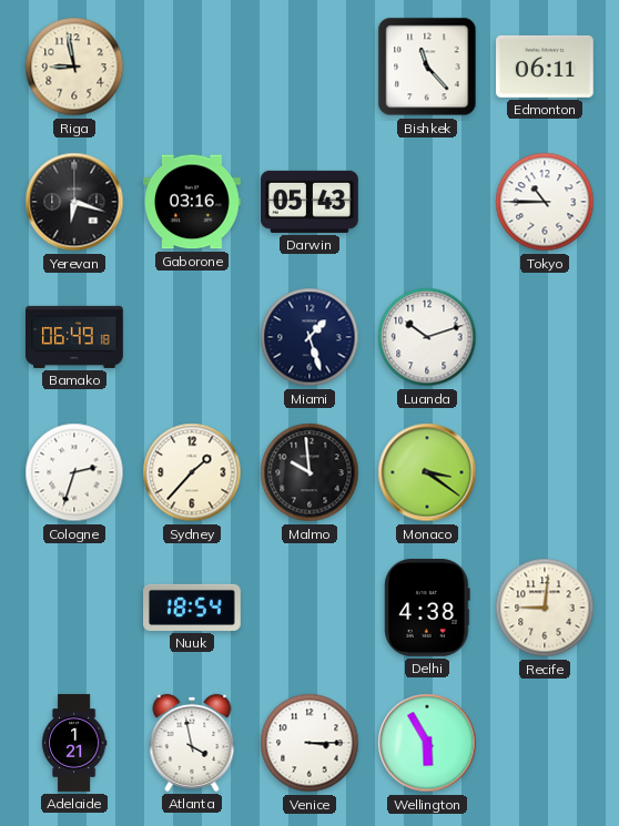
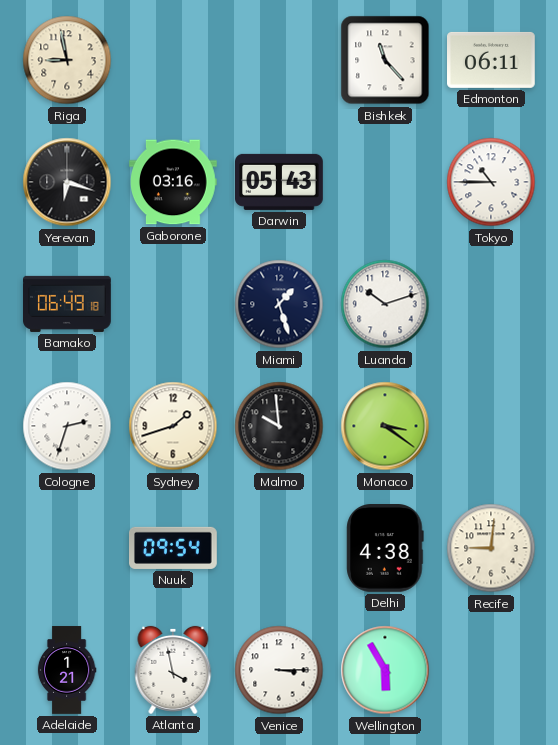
Sydney: 1:37 -> 1:42
Nuuk: 18:54 -> 09:54
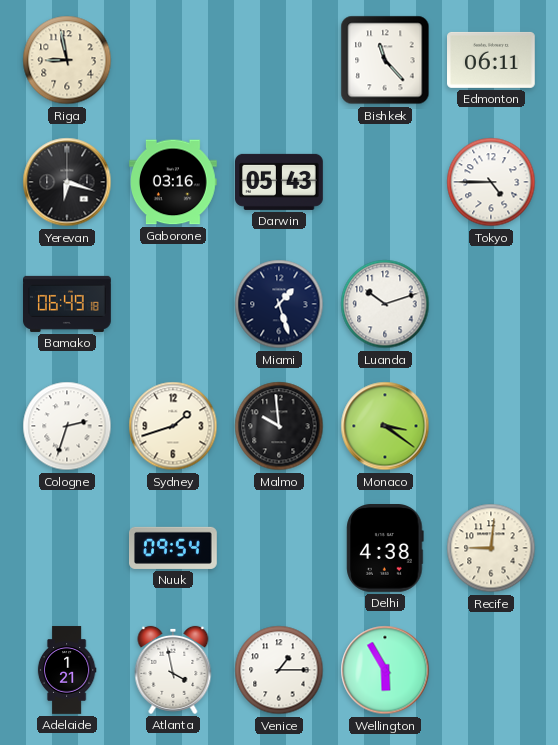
Tokyo: 10:45 -> 4:45
Venice: 3:15 -> 1:15
